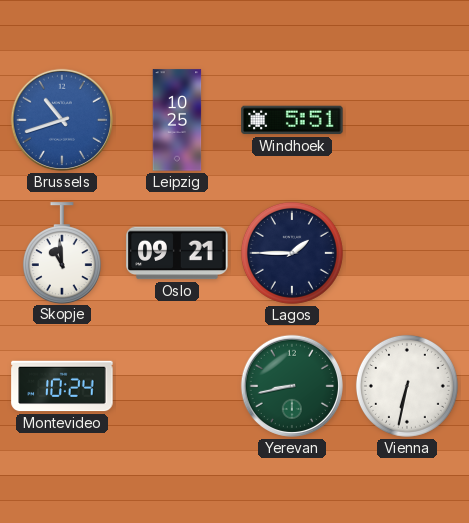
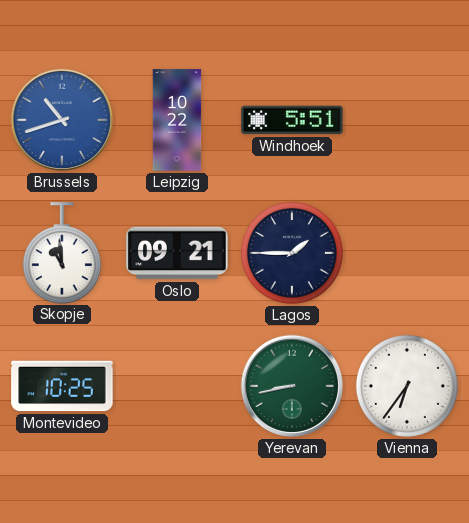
Leipzig: 10:25 -> 10:22
Montevideo: 10:24 -> 10:25
Vienna: 6:32 -> 6:36
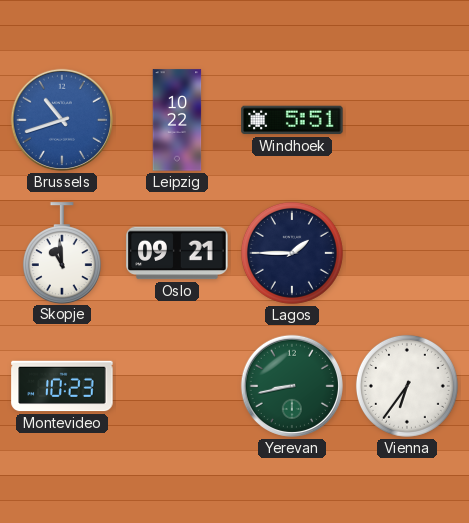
Montevideo: 10:25 -> 10:23
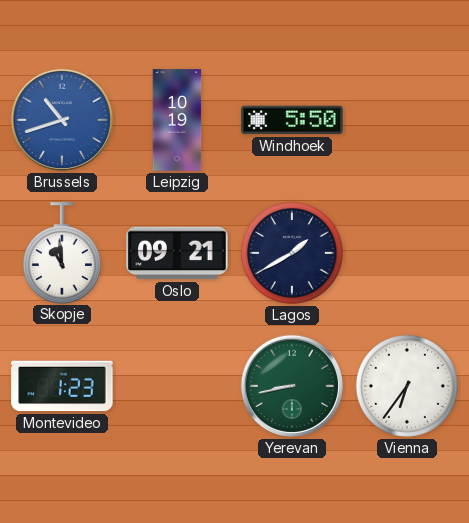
Leipzig: 10:22 -> 10:19
Windhoek: 5:51 -> 5:50
Lagos: 1:45 -> 1:40
Montevideo: 10:23 -> 1:23
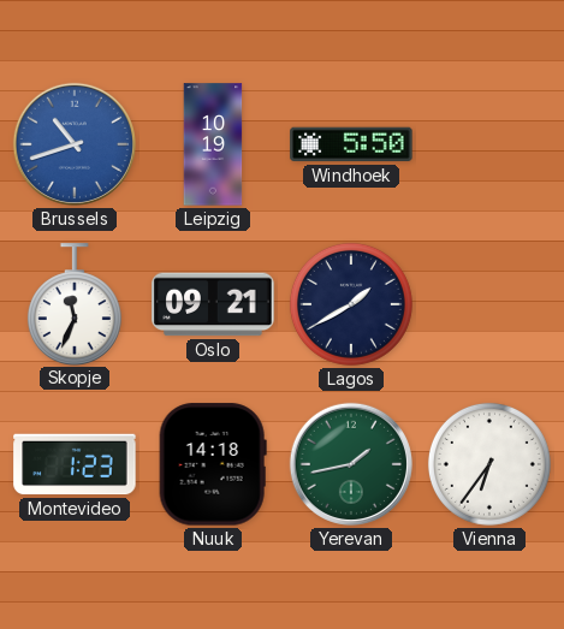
Skopje: 10:59 -> 11:34
Nuuk: none -> 14:18
Yerevan: 8:43 -> 1:43
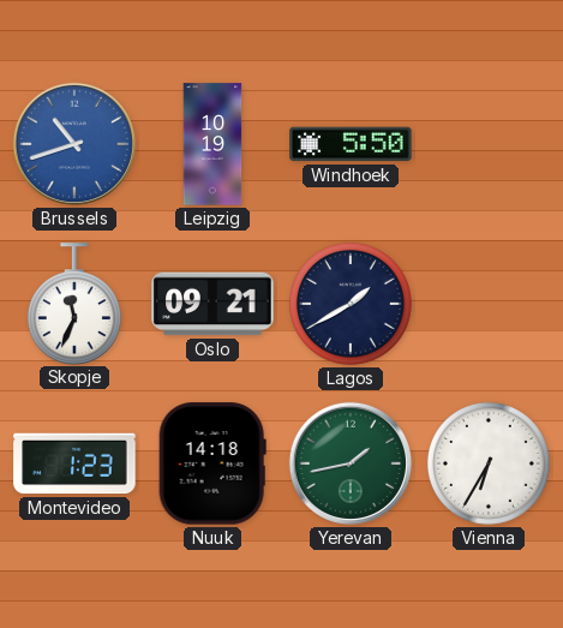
Vienna: 6:36 -> 6:35
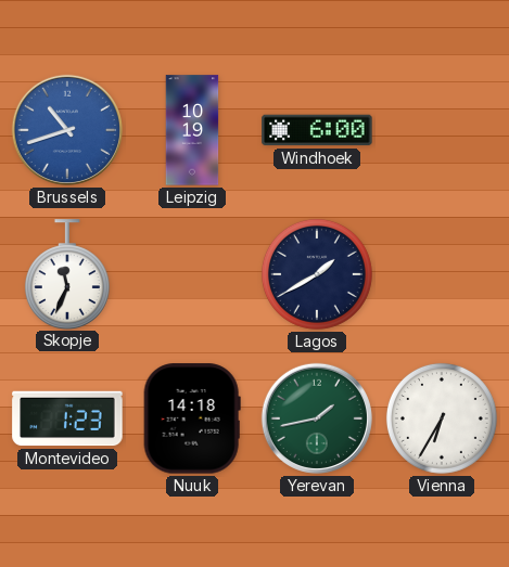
Windhoek: 5:50 -> 6:00
Oslo: 09:21 -> none
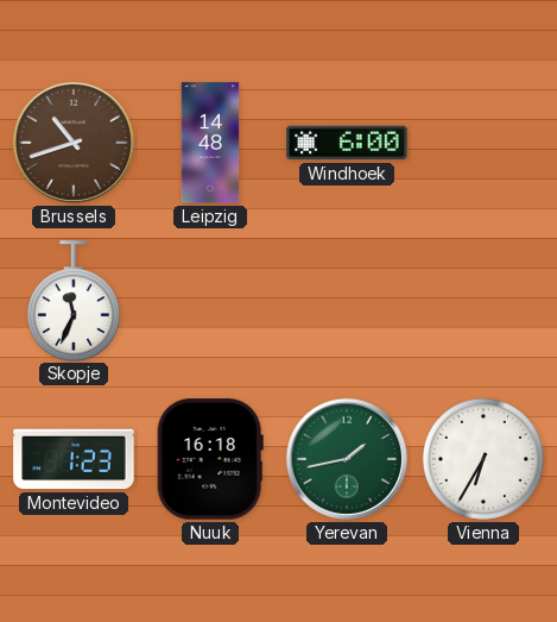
Brussels dial: blue -> brown
Leipzig: 10:19 -> 14:48
Lagos: 1:40 -> none
Nuuk: 14:18 -> 16:18
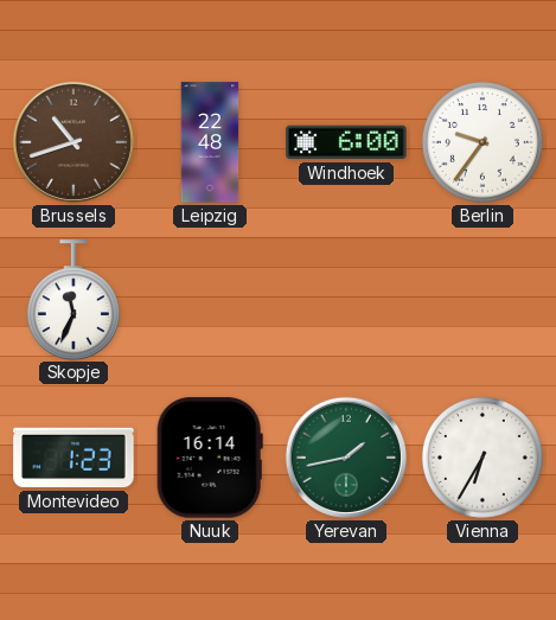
Leipzig: 14:48 -> 22:48
Berlin: none -> 9:36
Nuuk: 16:18 -> 16:14
